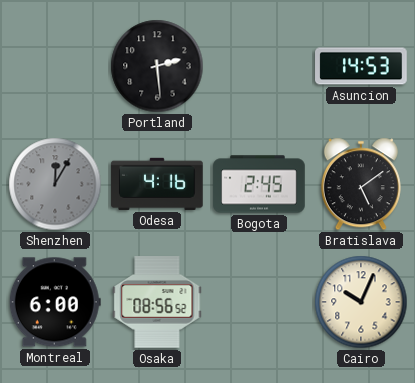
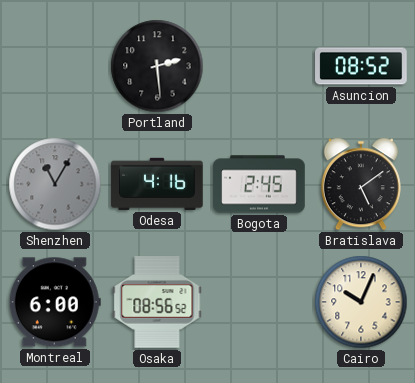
Asuncion: 14:53 -> 08:52
Shenzhen: 12:05 -> 11:05
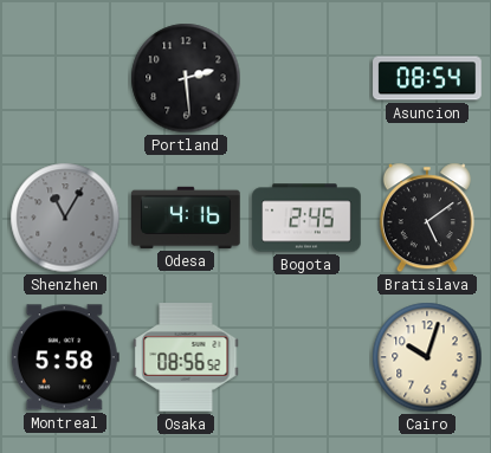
Asuncion: 08:52 -> 08:54
Montreal: 6:00 -> 5:58
Cairo: 10:04 -> 10:03
